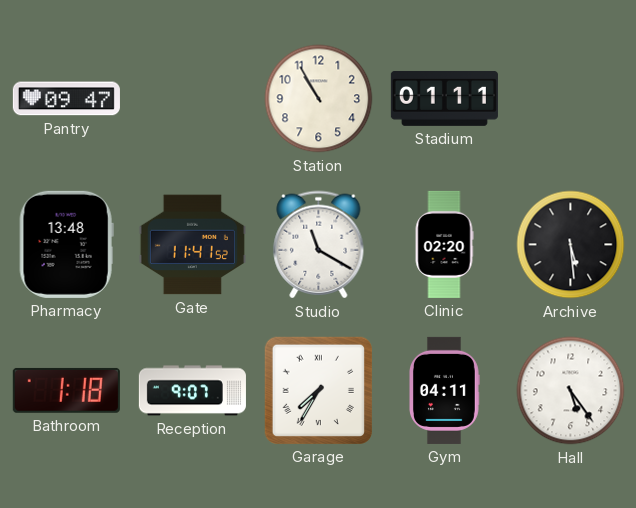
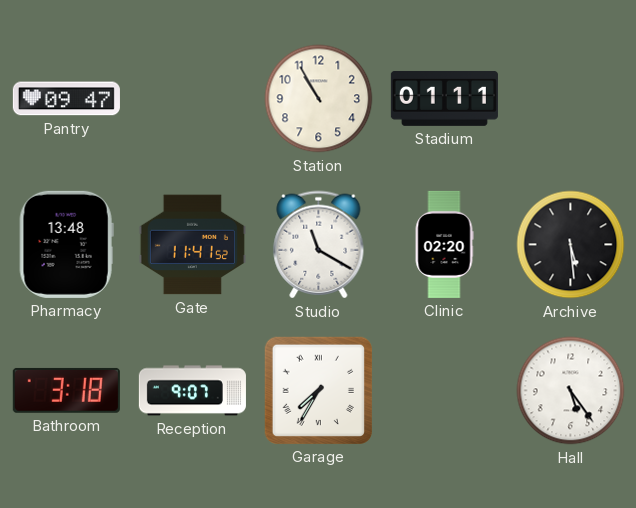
Bathroom: 1:18 -> 3:18
Gym: 04:11 -> none
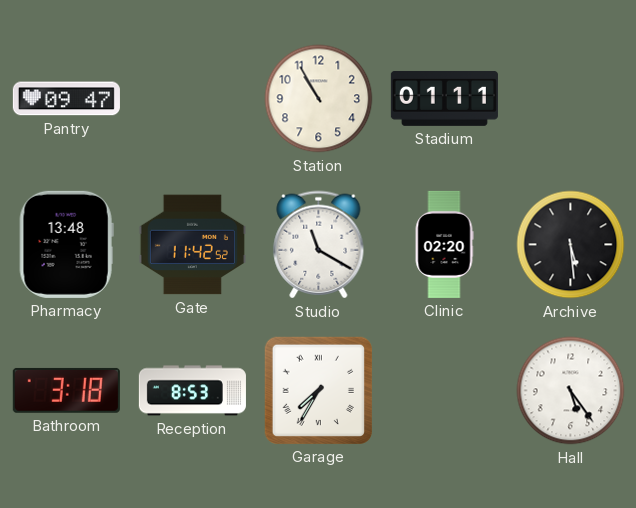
Gate: 11:41 -> 11:42
Reception: 9:07 -> 8:53
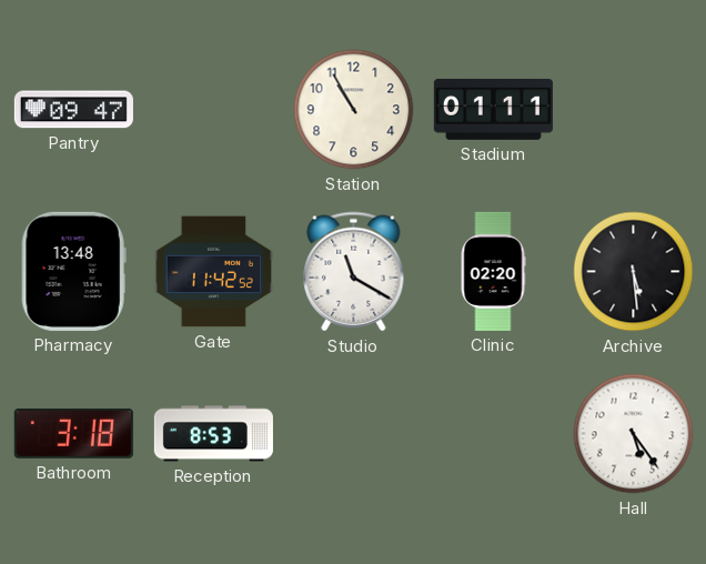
Garage: 7:35 -> none
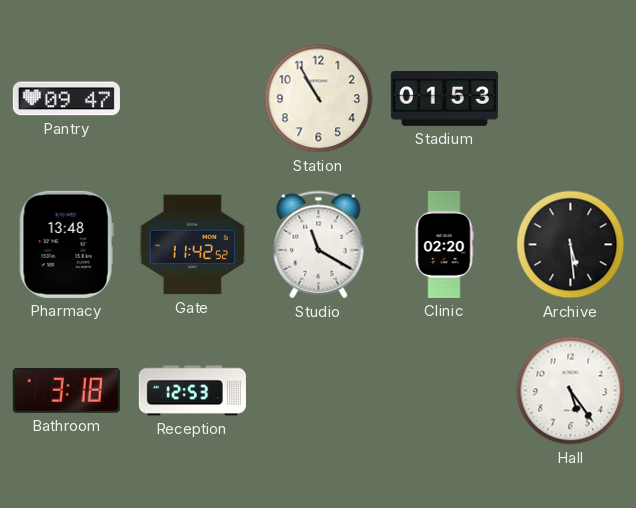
Stadium: 01:11 -> 01:53
Reception: 8:53 -> 12:53
